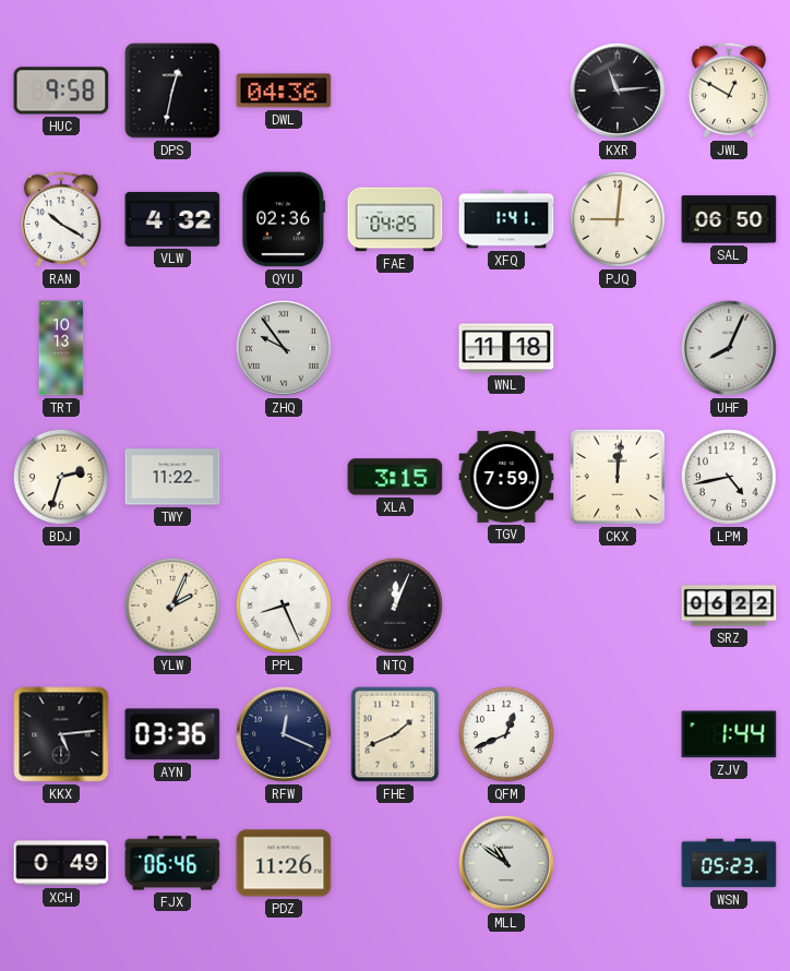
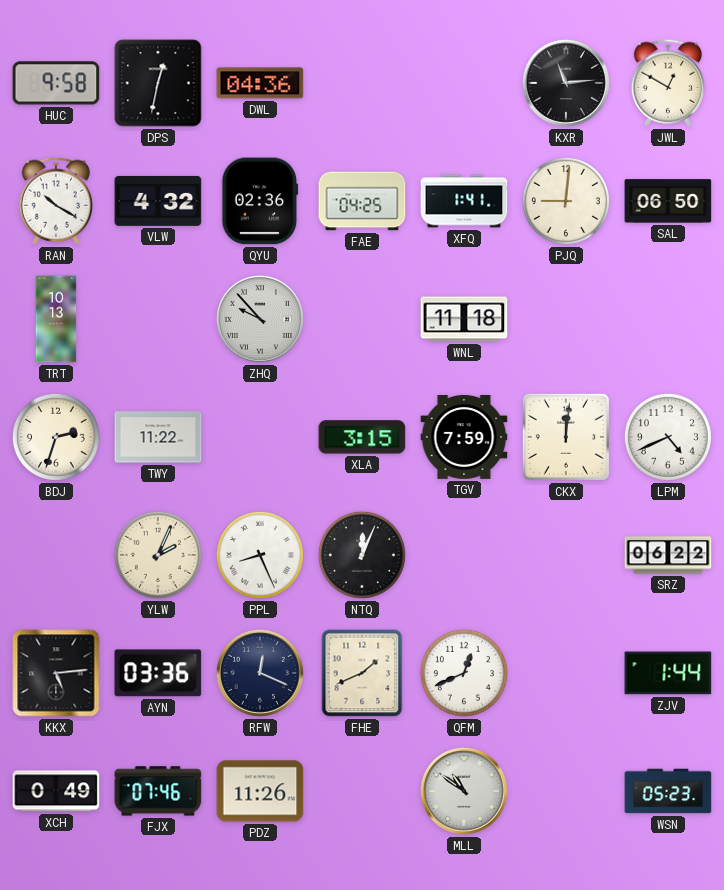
ZHQ: 9:54 -> 9:53
UHF: 8:04 -> none
LPM: 4:43 -> 4:41
FJX: 06:46 -> 07:46
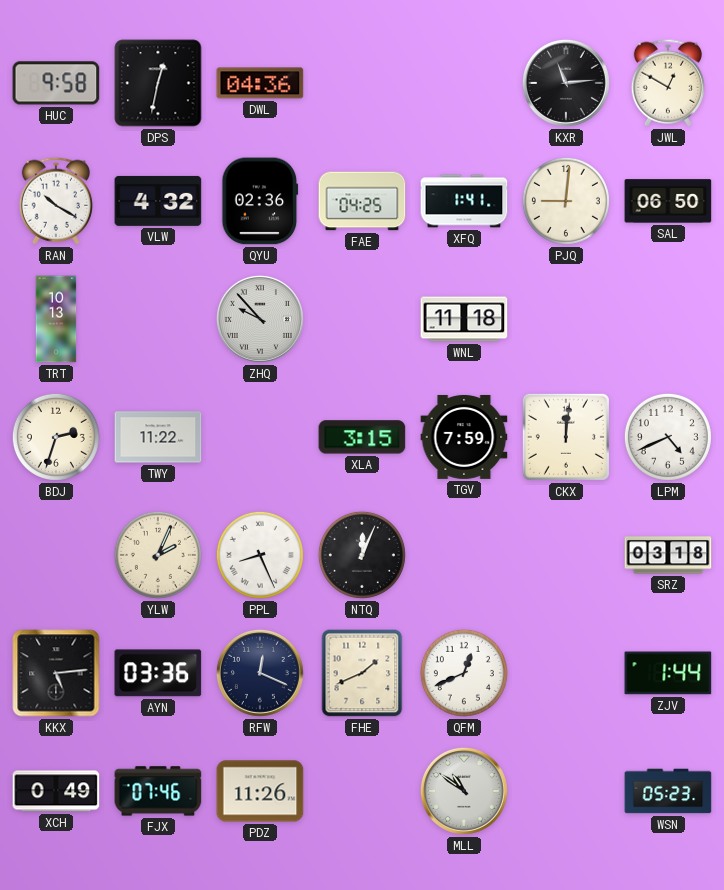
SRZ: 06:22 -> 03:18
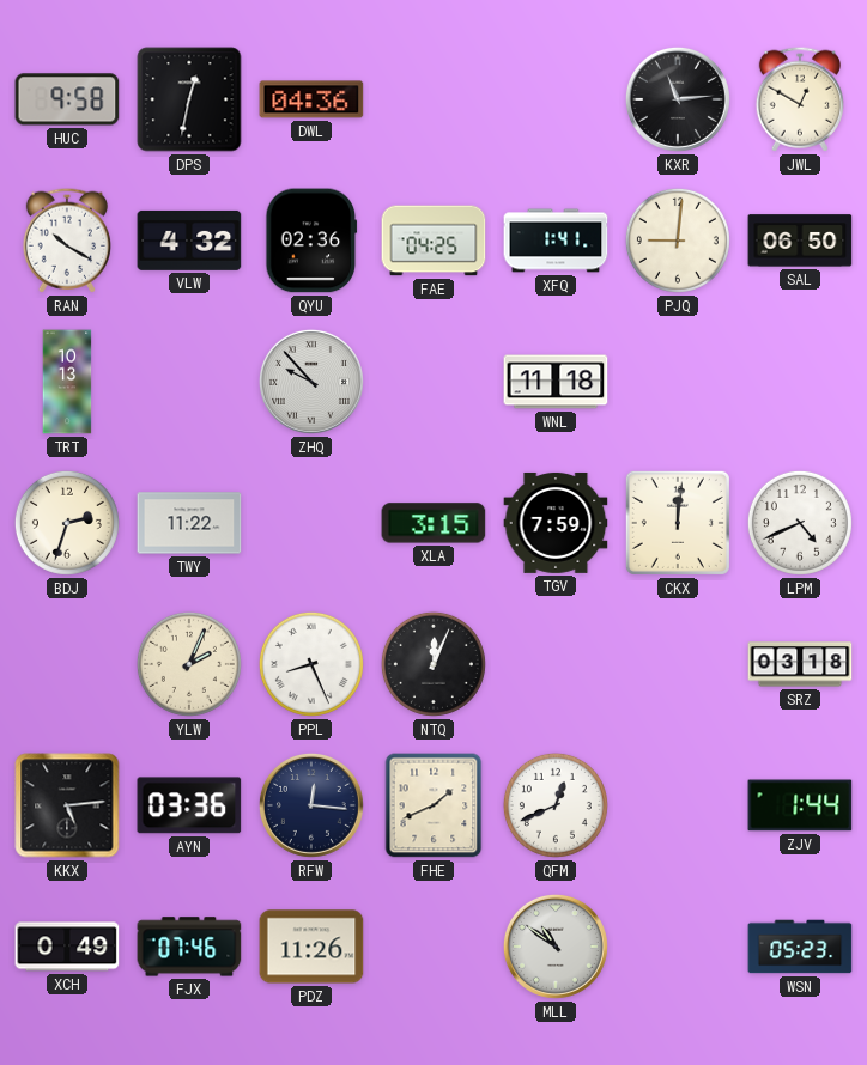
RFW: 12:19 -> 12:16
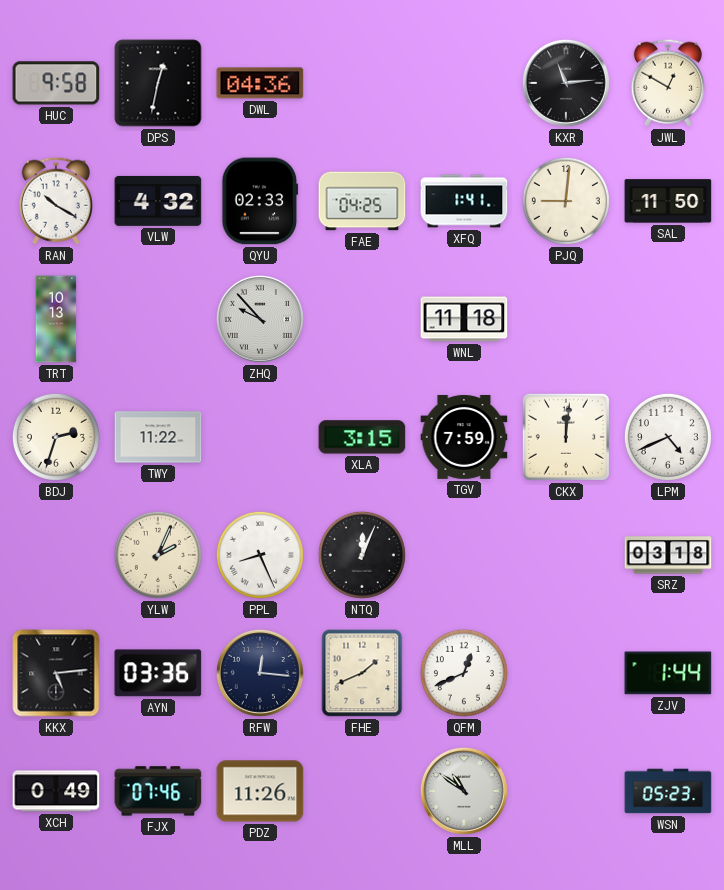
QYU: 02:36 -> 02:33
SAL: 06:50 -> 11:50
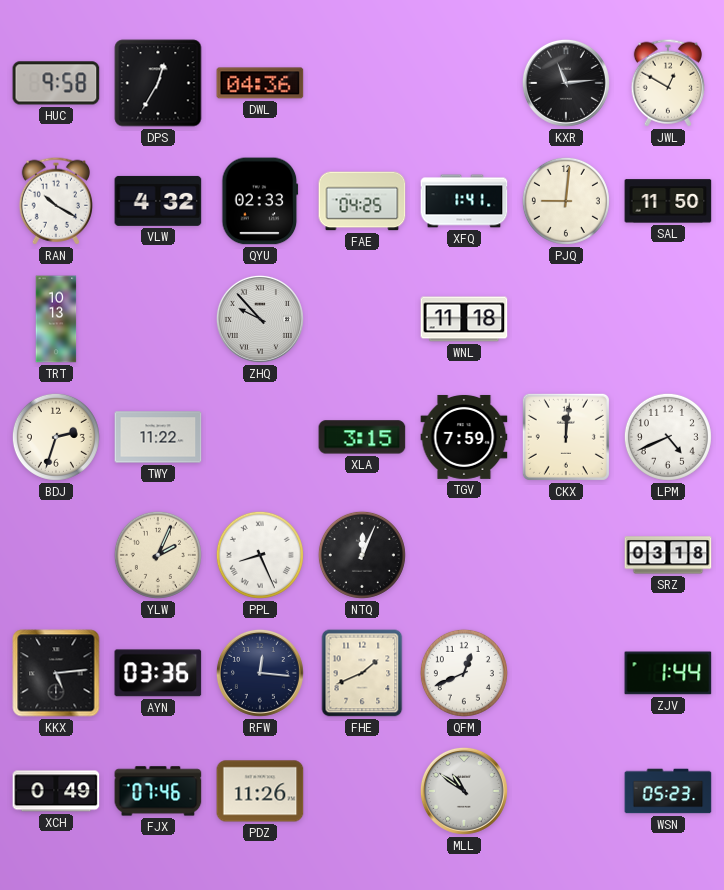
DPS: 12:32 -> 12:35
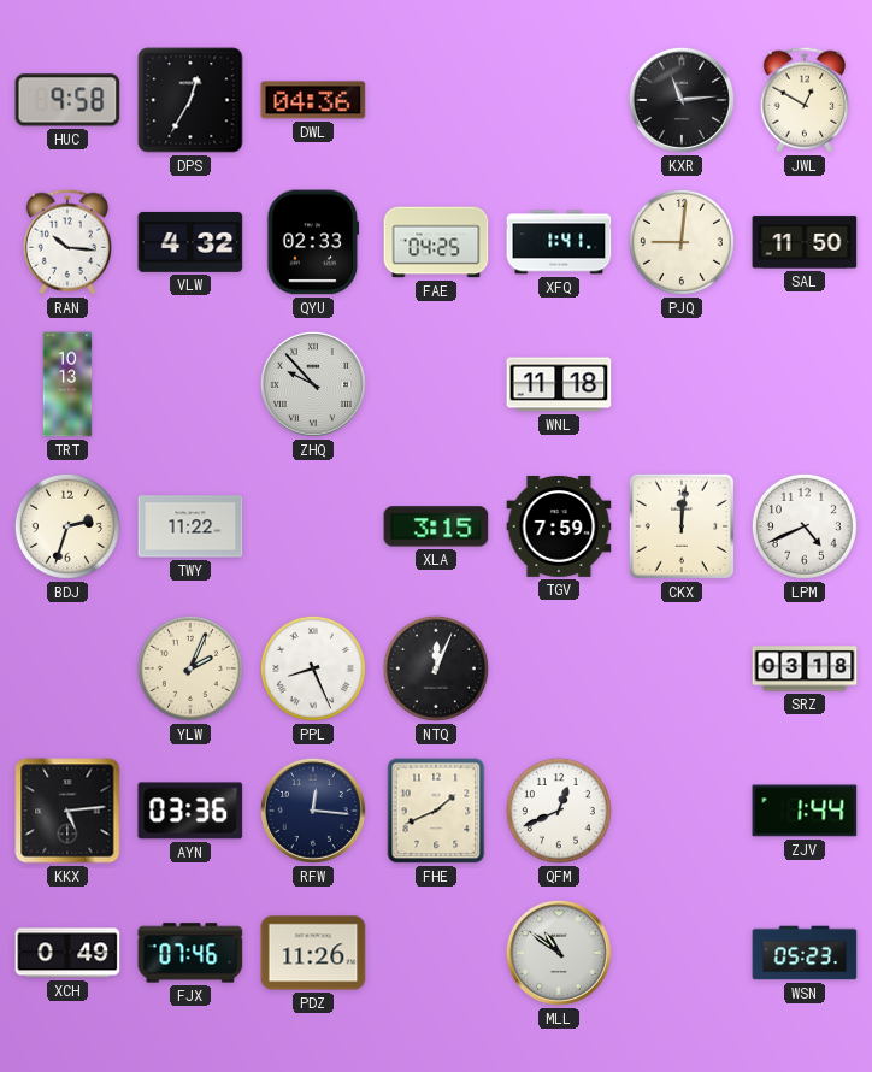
RAN: 10:20 -> 10:16
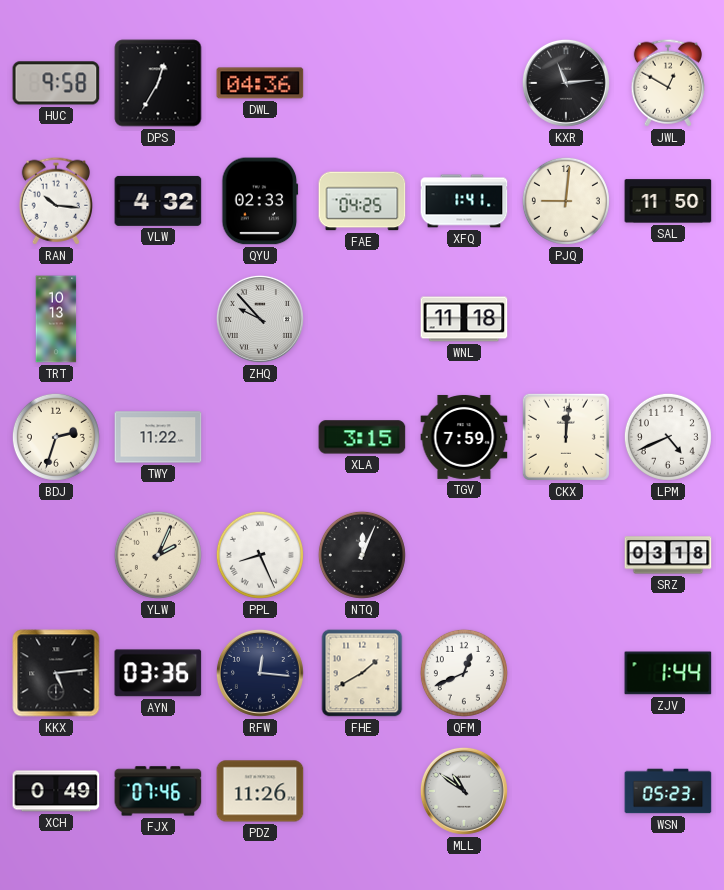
FHE: 1:41 -> 1:40
